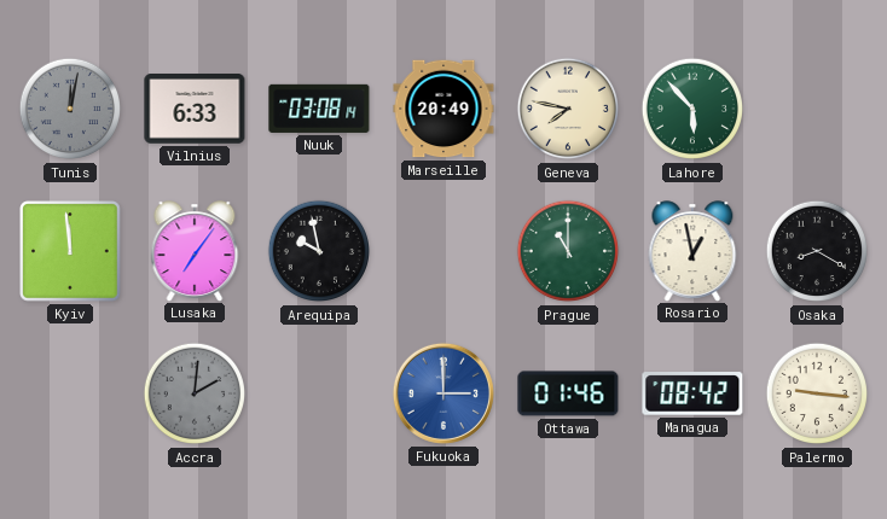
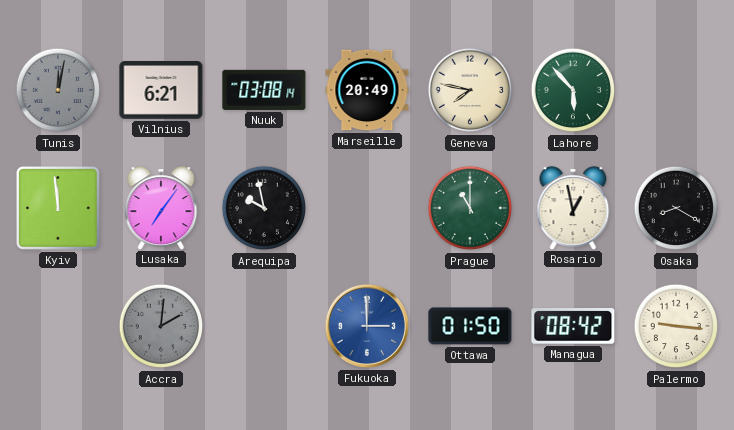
Vilnius: 6:33 -> 6:21
Ottawa: 01:46 -> 01:50
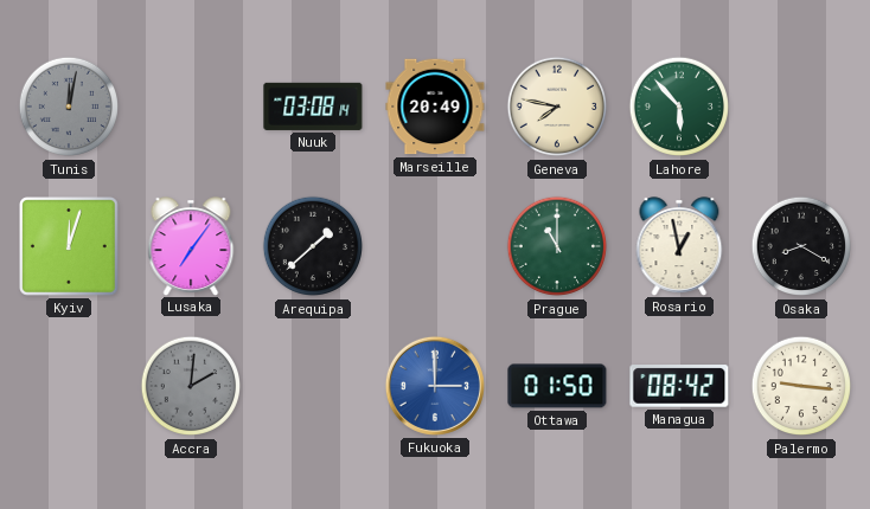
Vilnius: 6:21 -> none
Kyiv: 11:59 -> 12:03
Arequipa: 9:58 -> 1:38
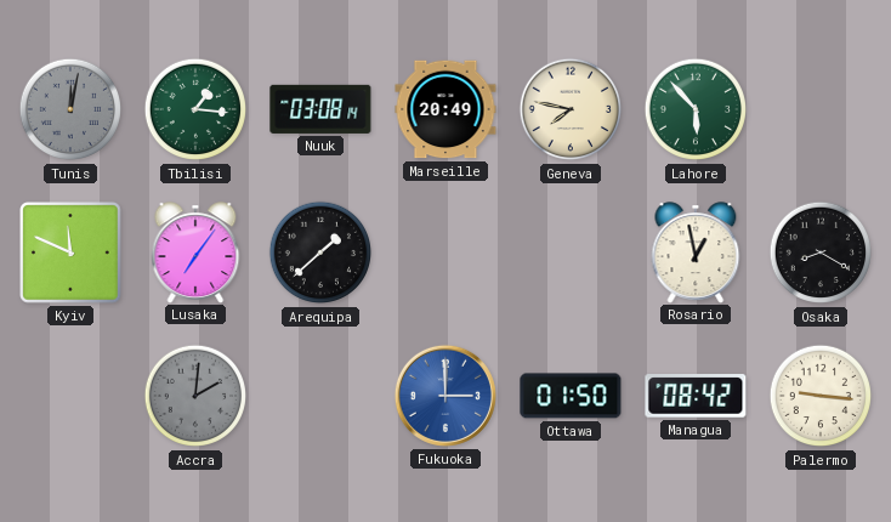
Tbilisi: none -> 1:16
Kyiv: 12:03 -> 11:49
Prague: 11:00 -> none
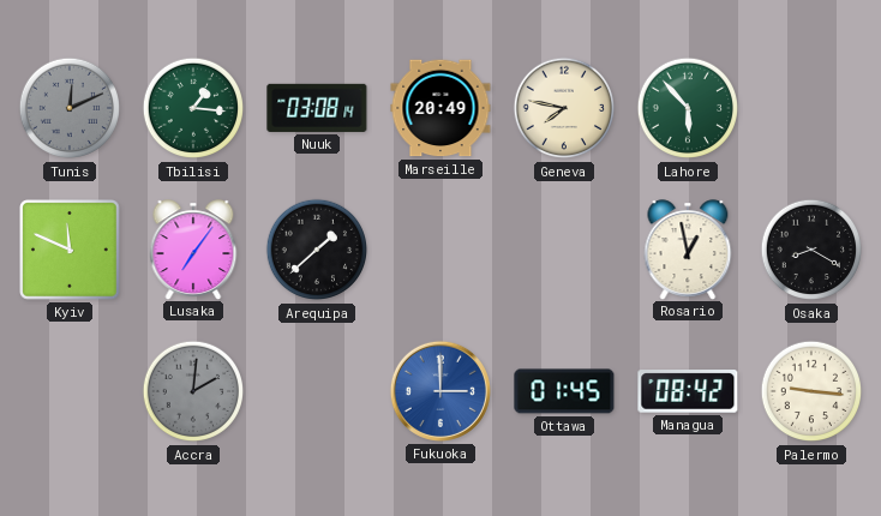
Tunis: 12:02 -> 12:11
Ottawa: 01:50 -> 01:45
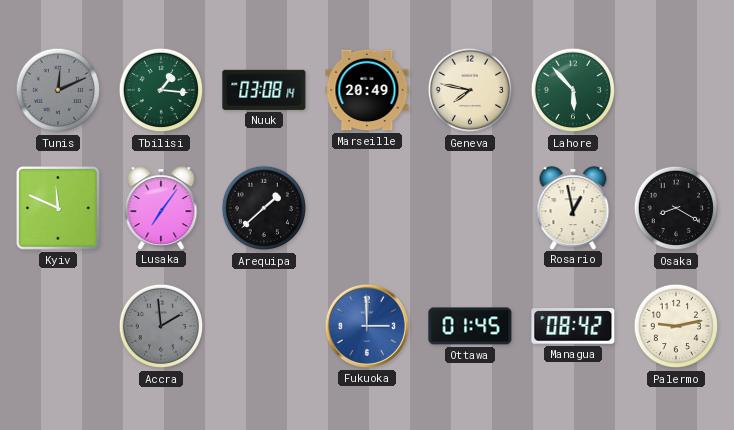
Accra: 2:01 -> 1:59
Palermo: 9:16 -> 9:13
